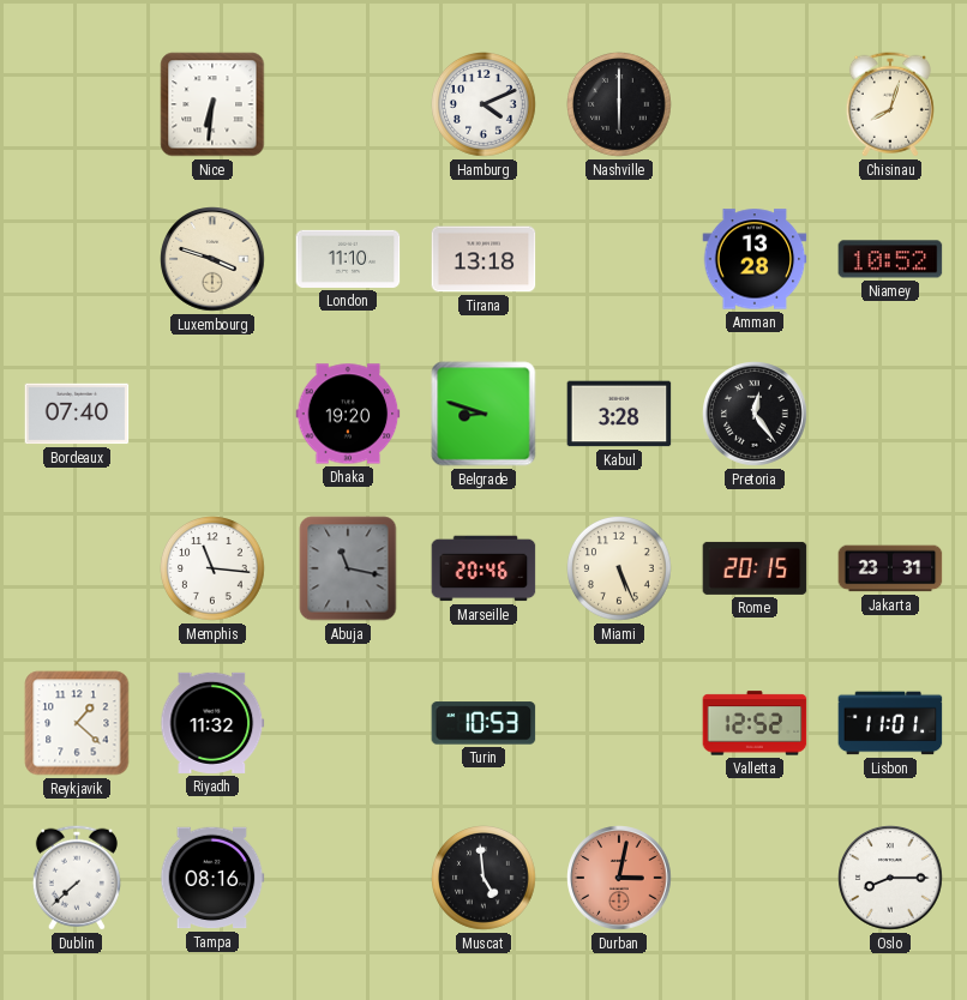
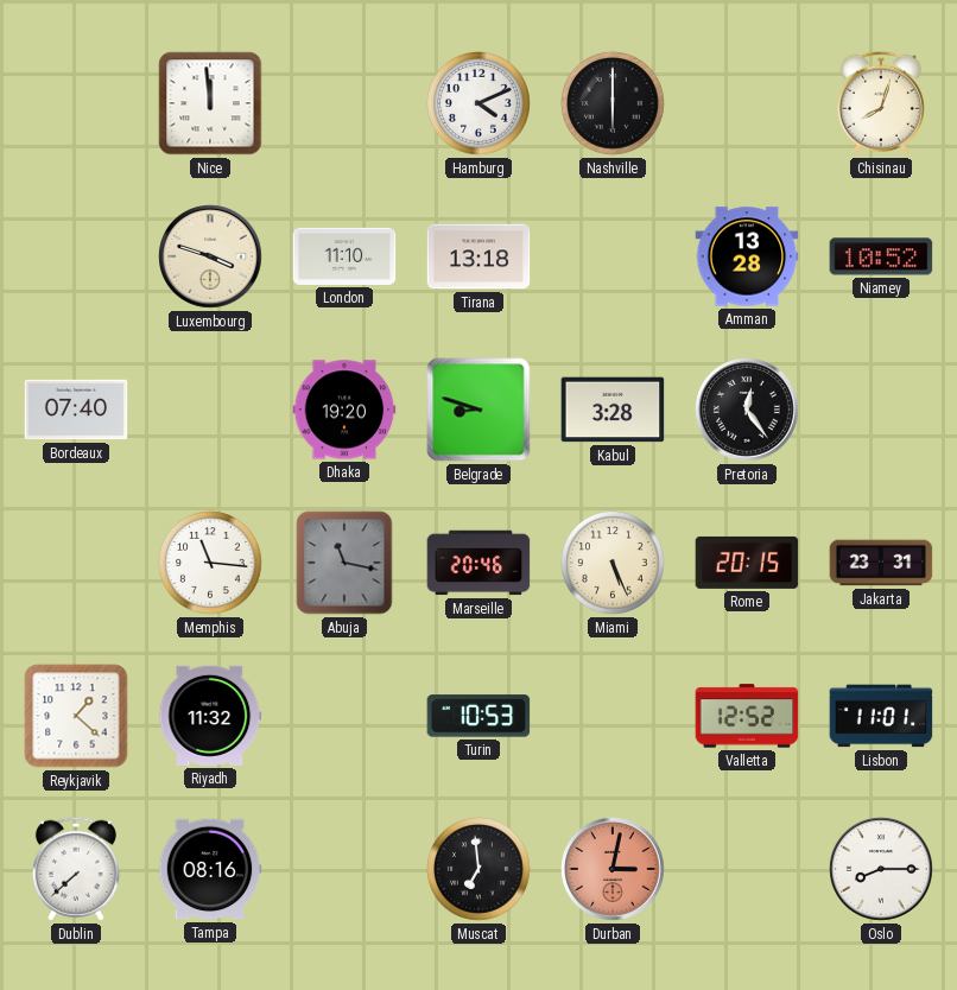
Nice: 6:31 -> 11:59
Muscat: 4:59 -> 6:59
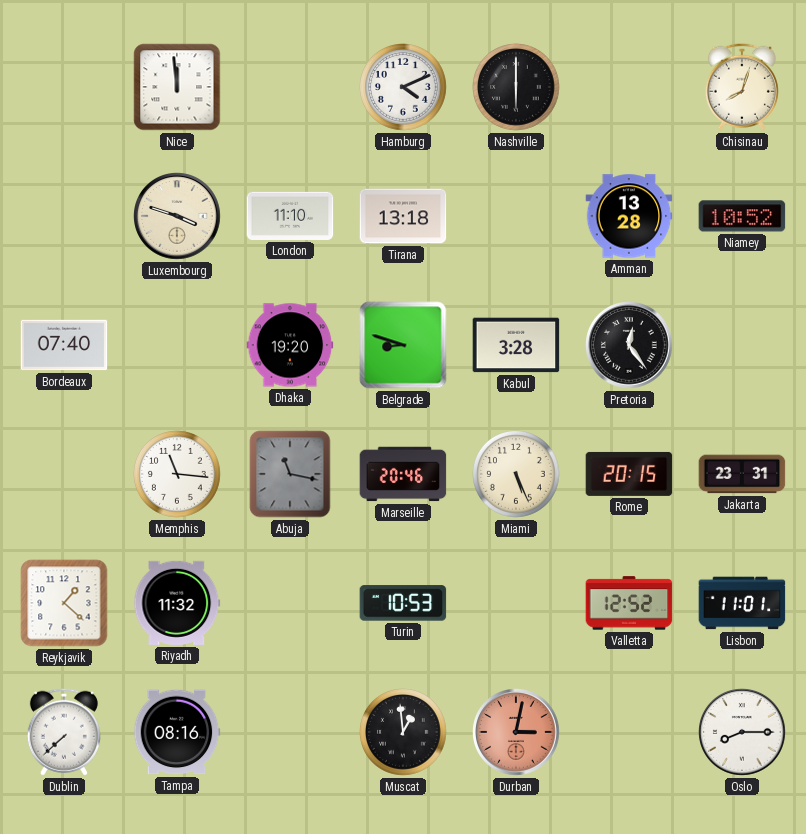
Muscat: 6:59 -> 12:59
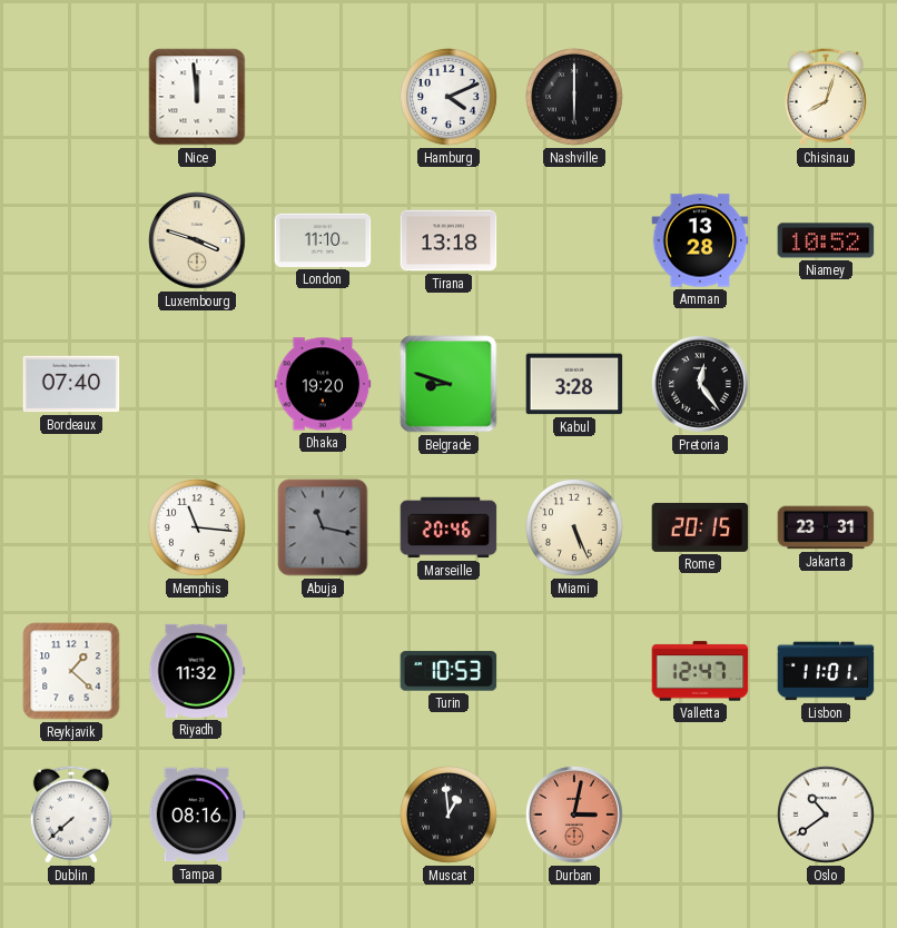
Valletta: 12:52 -> 12:47
Oslo: 8:15 -> 10:39
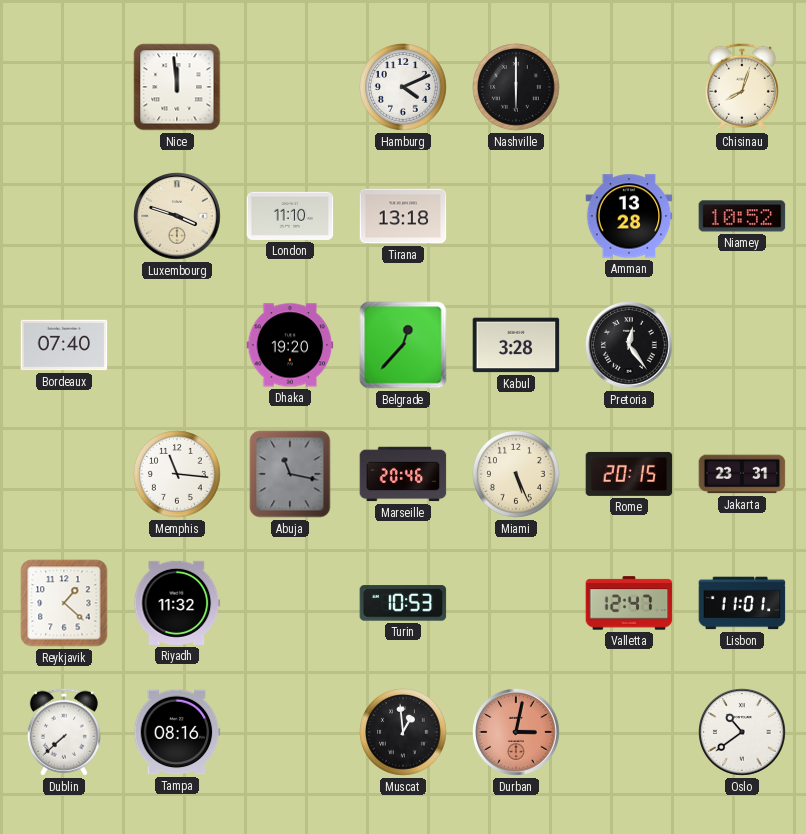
Belgrade: 8:48 -> 12:37
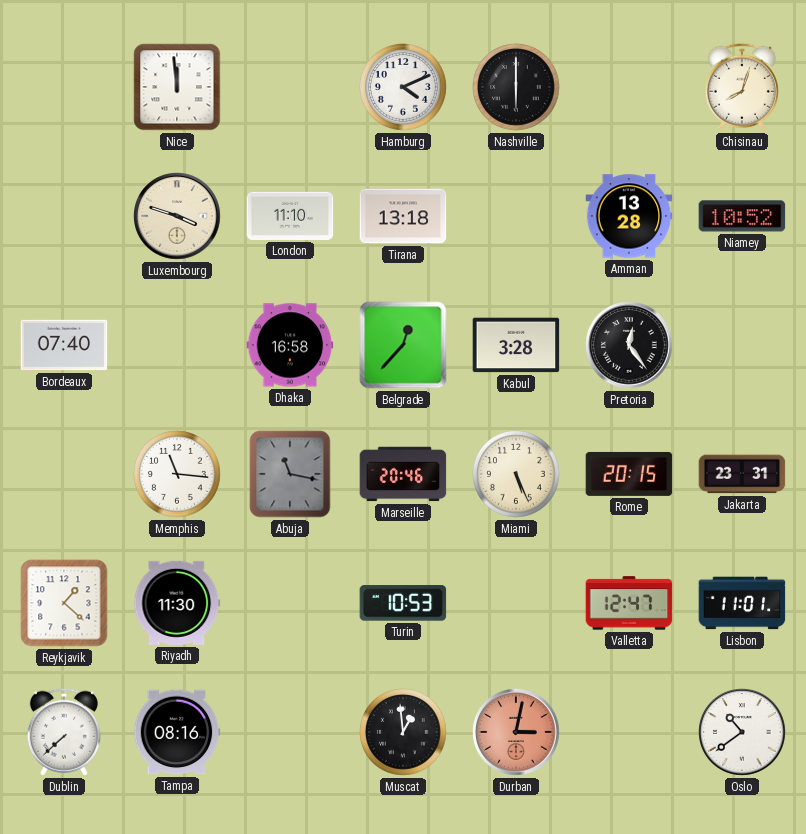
Dhaka: 19:20 -> 16:58
Riyadh: 11:32 -> 11:30
